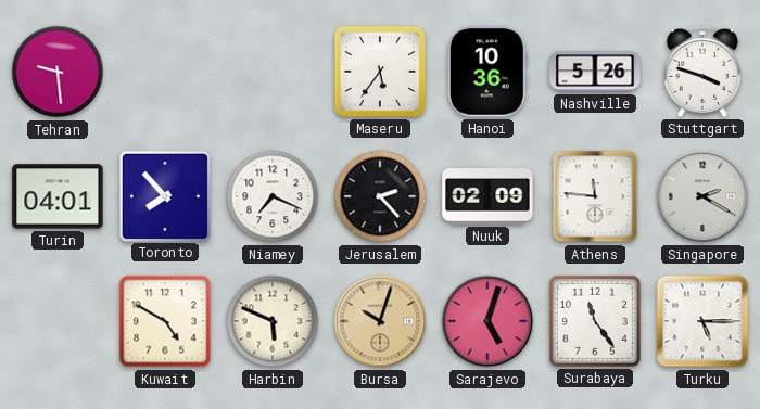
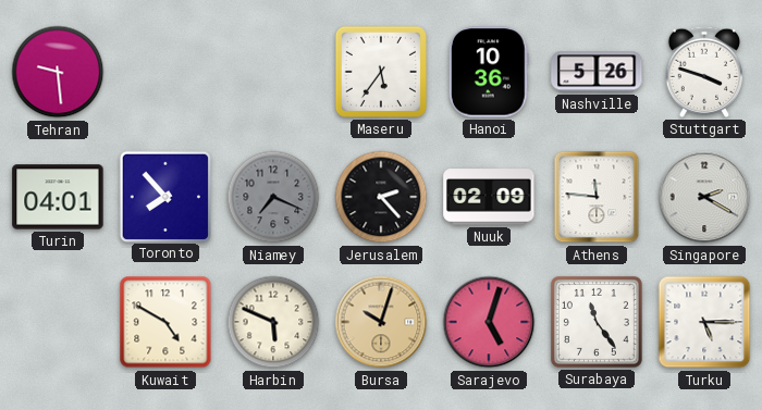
Niamey dial: white -> grey
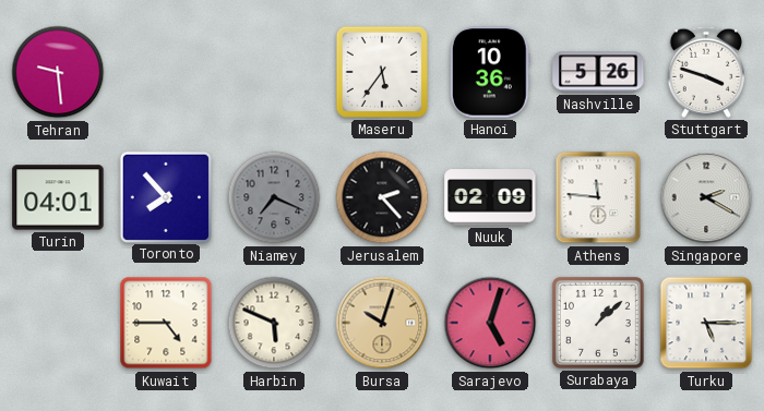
Kuwait: 4:50 -> 4:45
Surabaya: 11:24 -> 1:08
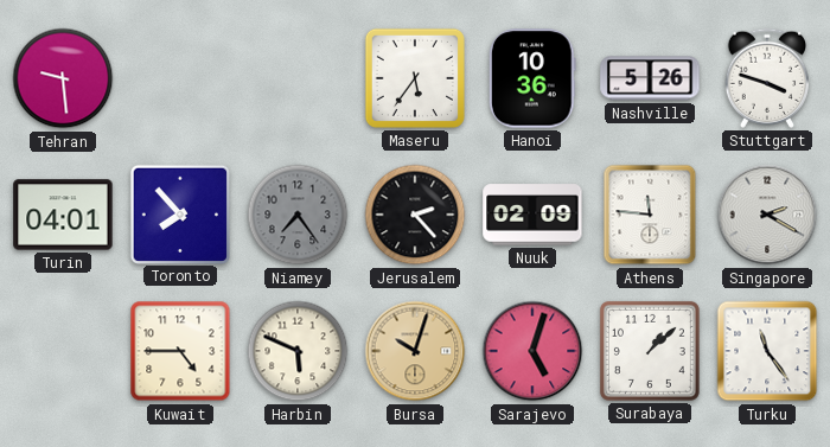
Niamey: 7:19 -> 7:24
Turku: 5:15 -> 11:24
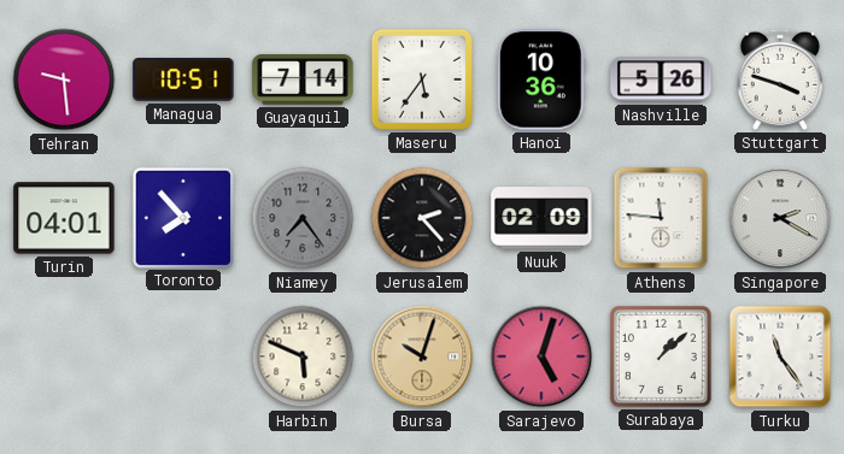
Managua: none -> 10:51
Guayaquil: none -> 7:14
Kuwait: 4:45 -> none
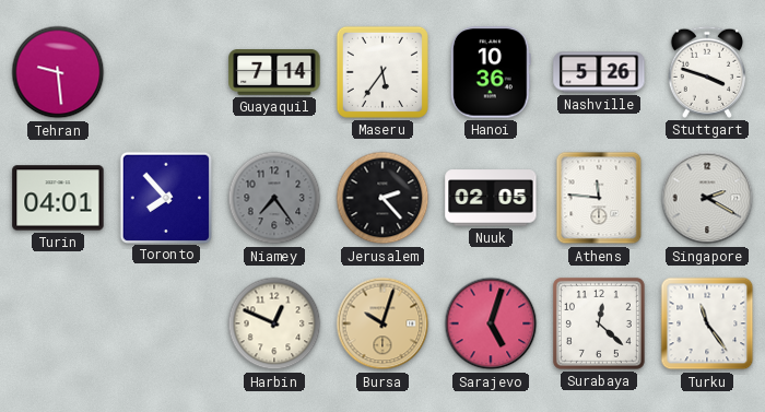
Managua: 10:51 -> none
Nuuk: 02:09 -> 02:05
Harbin: 5:49 -> 12:49
Surabaya: 1:08 -> 12:22
